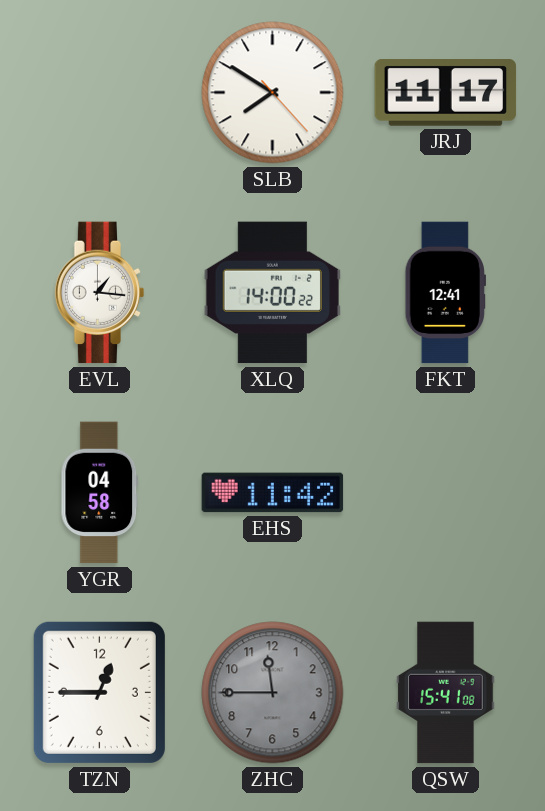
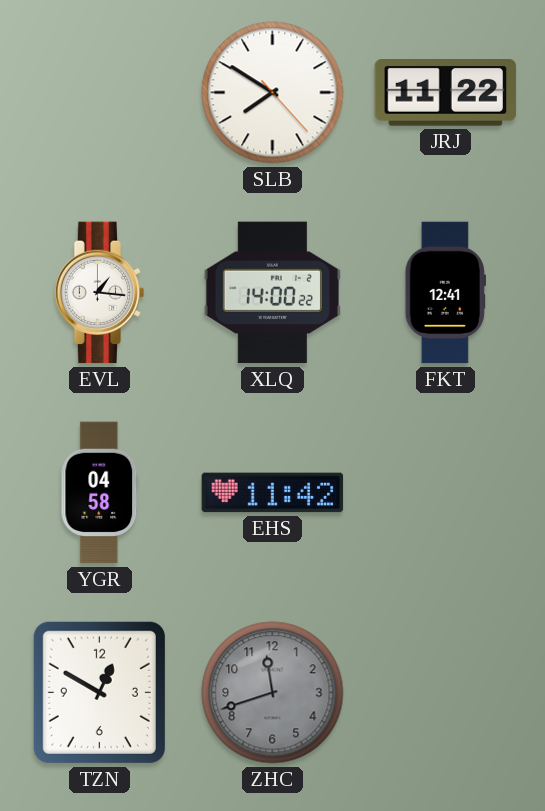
JRJ: 11:17 -> 11:22
TZN: 12:45 -> 12:50
ZHC: 11:45 -> 11:42
QSW: 15:41 -> none
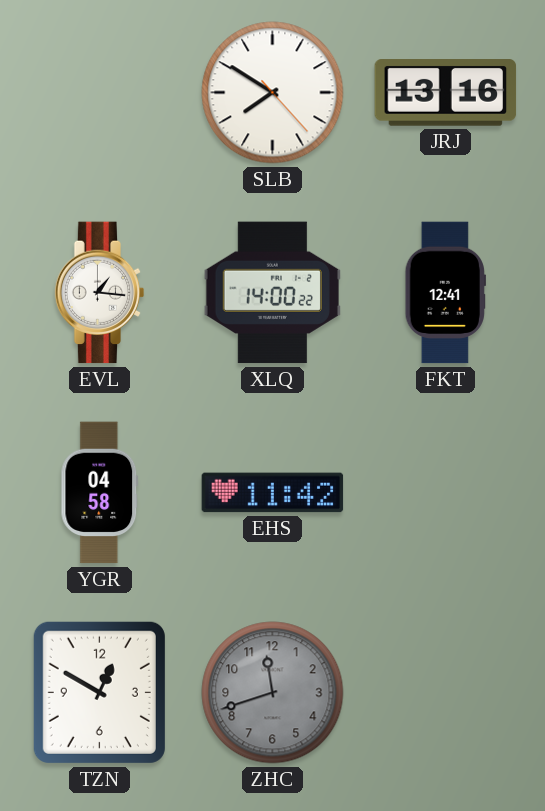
JRJ: 11:22 -> 13:16
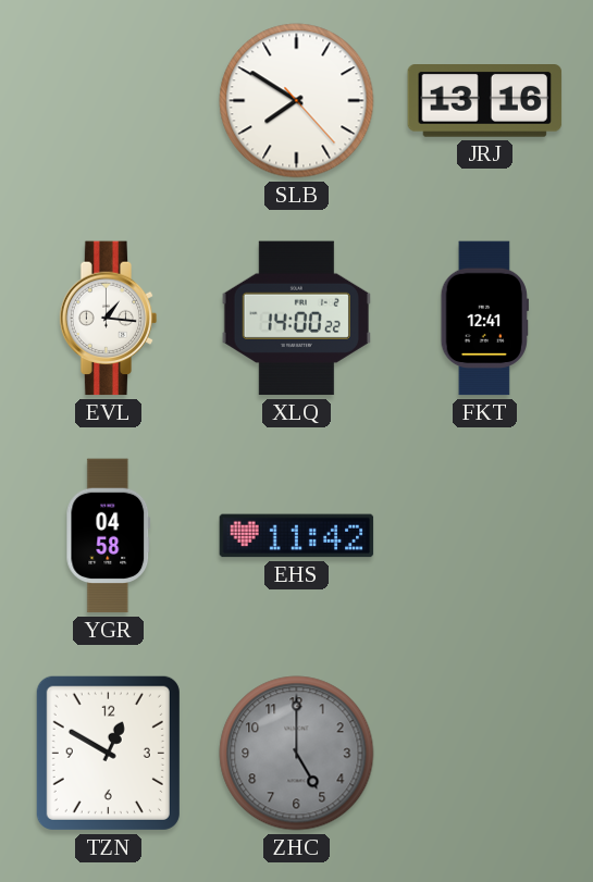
ZHC: 11:42 -> 5:00
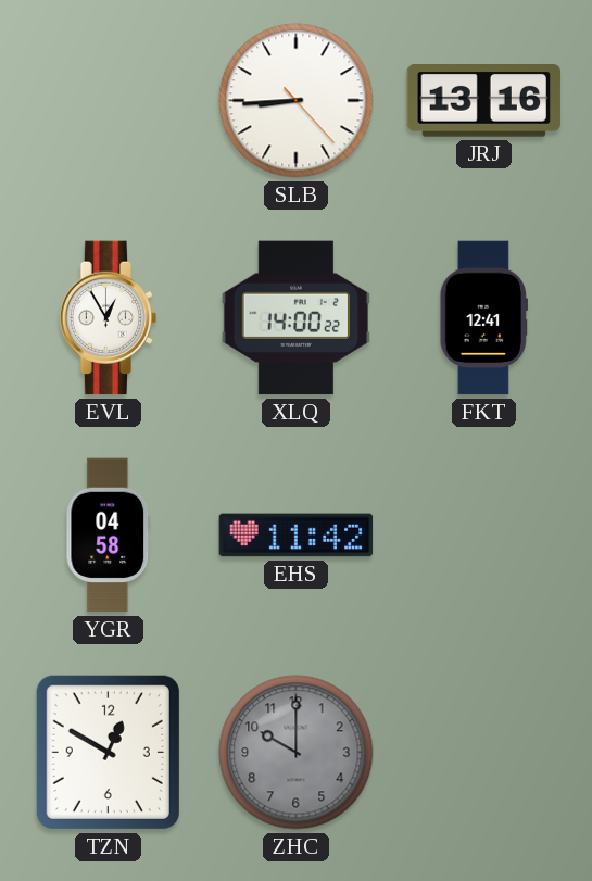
SLB: 7:50 -> 8:44
EVL: 1:16 -> 12:55
ZHC: 5:00 -> 10:00
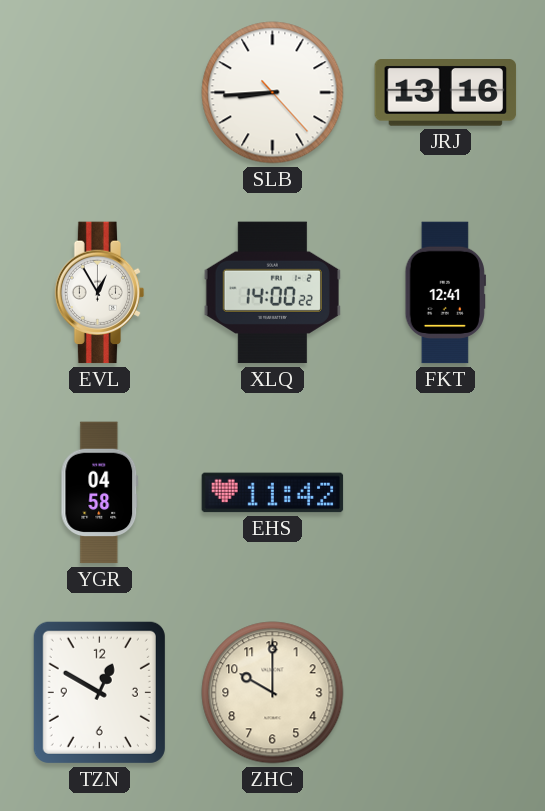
ZHC dial: grey -> cream
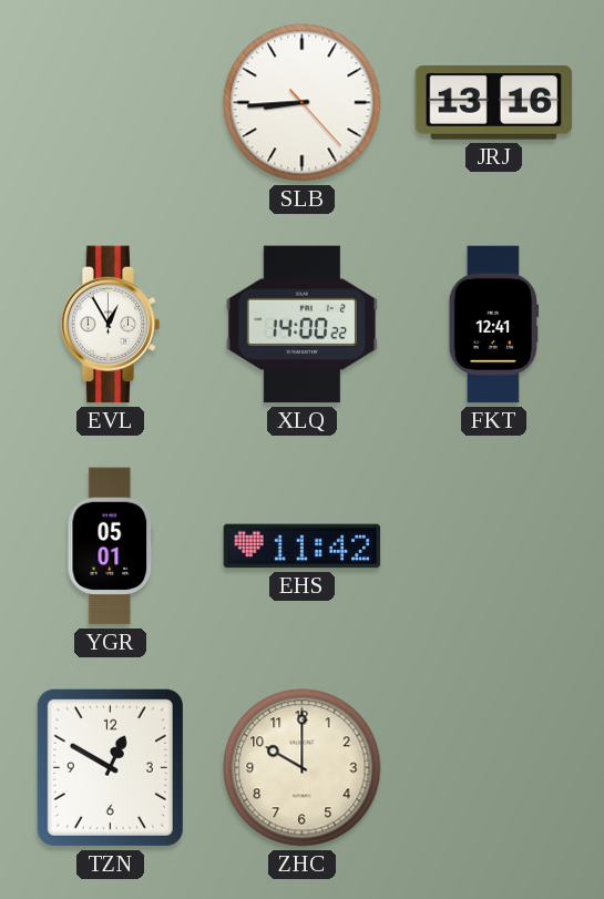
YGR: 04:58 -> 05:01
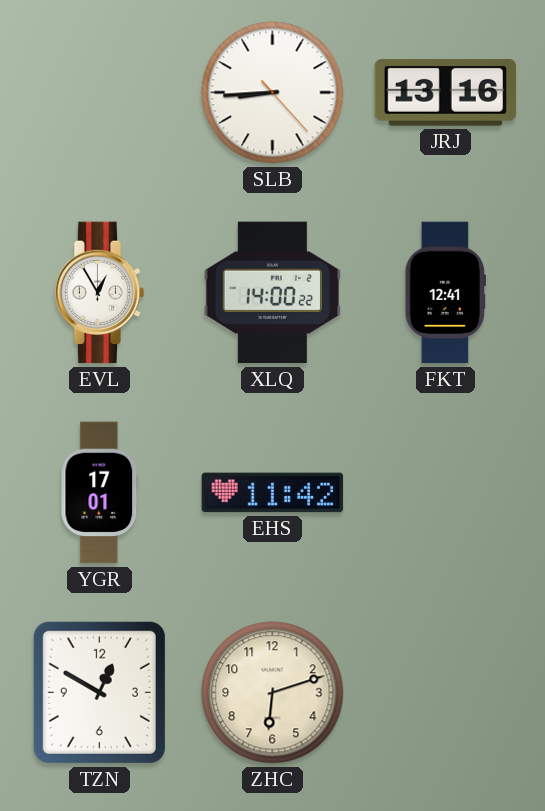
YGR: 05:01 -> 17:01
ZHC: 10:00 -> 6:12
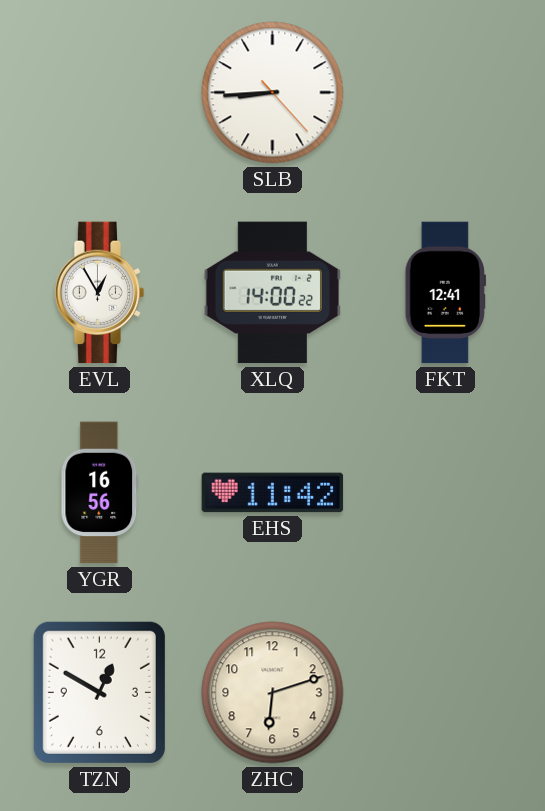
JRJ: 13:16 -> none
YGR: 17:01 -> 16:56
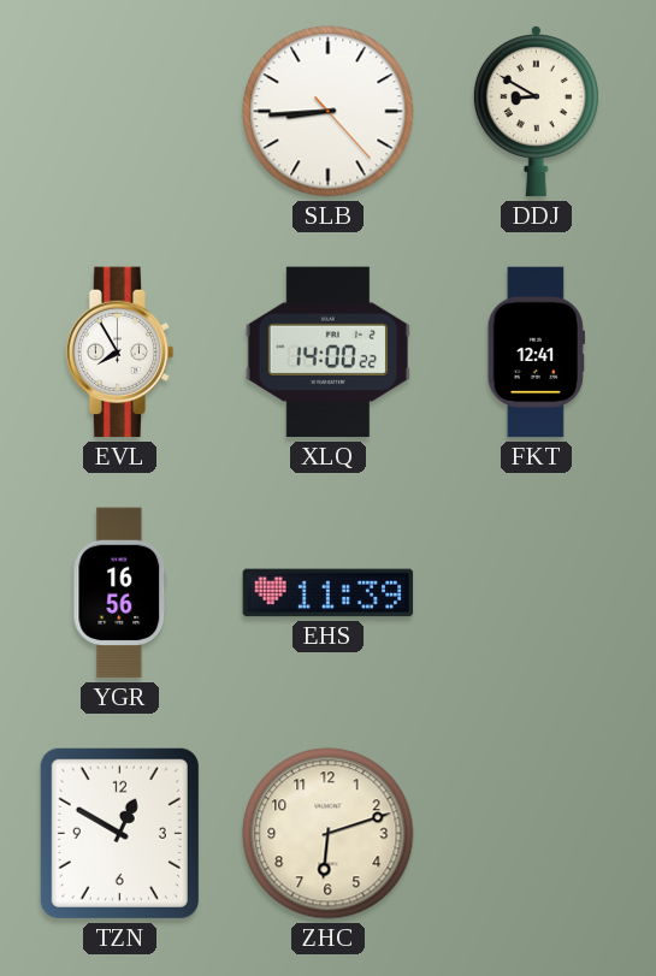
DDJ: none -> 8:50
EVL: 12:55 -> 7:55
EHS: 11:42 -> 11:39
